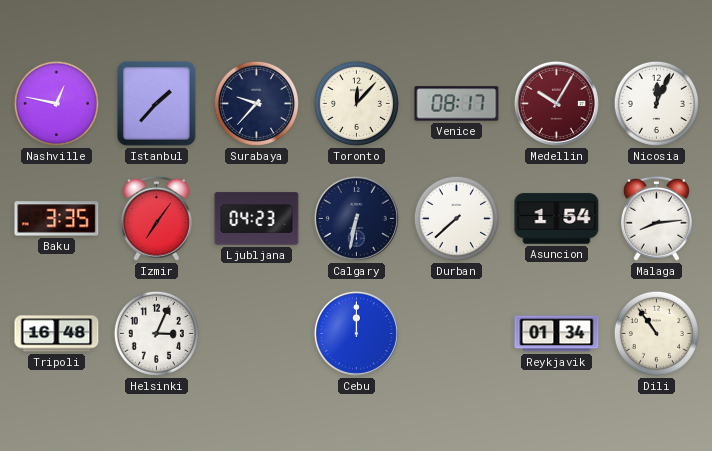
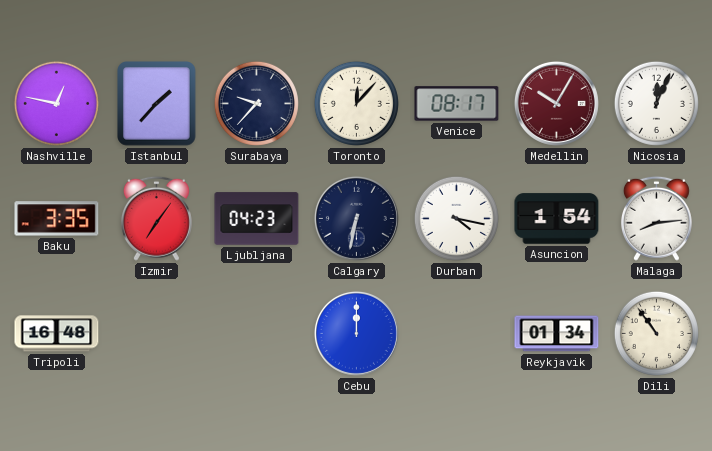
Durban: 7:38 -> 4:17
Helsinki: 3:04 -> none
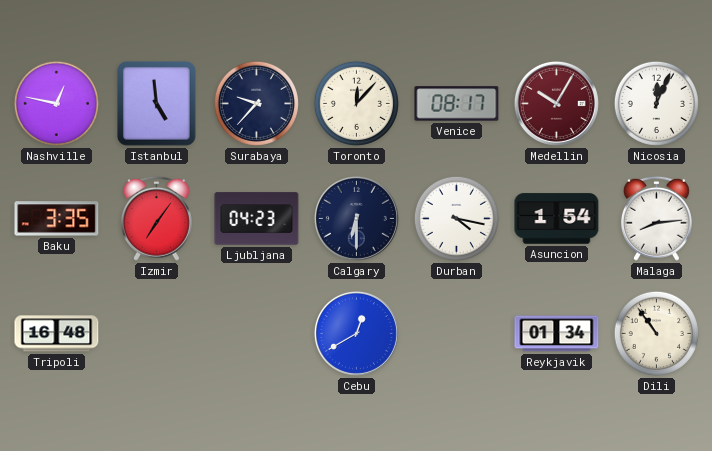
Istanbul: 1:37 -> 4:59
Calgary: 6:32 -> 6:30
Cebu: 12:00 -> 12:40
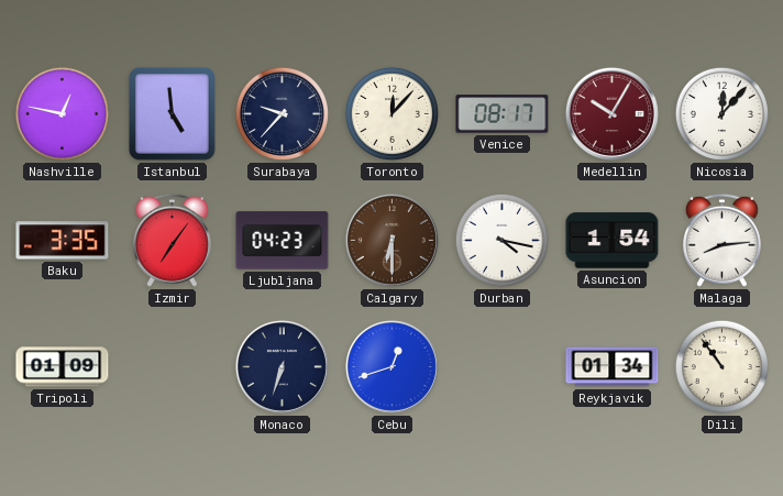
Nicosia: 12:04 -> 12:07
Calgary dial: navy -> brown
Tripoli: 16:48 -> 01:09
Monaco: none -> 6:33
Cebu: 12:40 -> 12:42
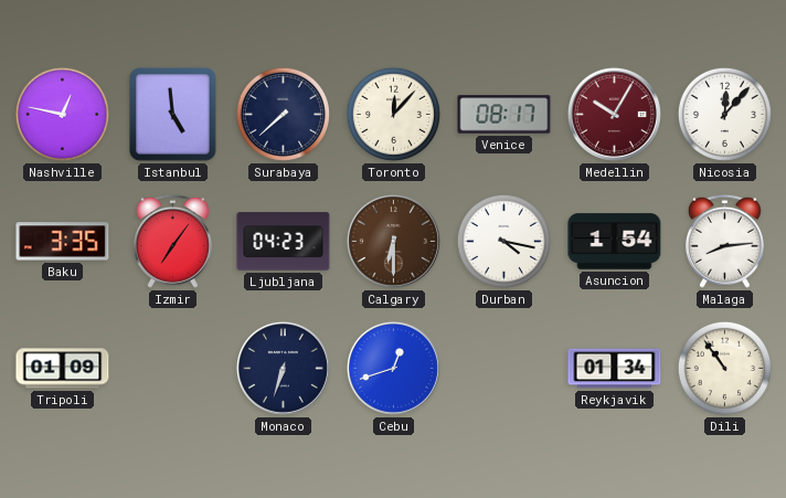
Surabaya: 9:37 -> 7:38
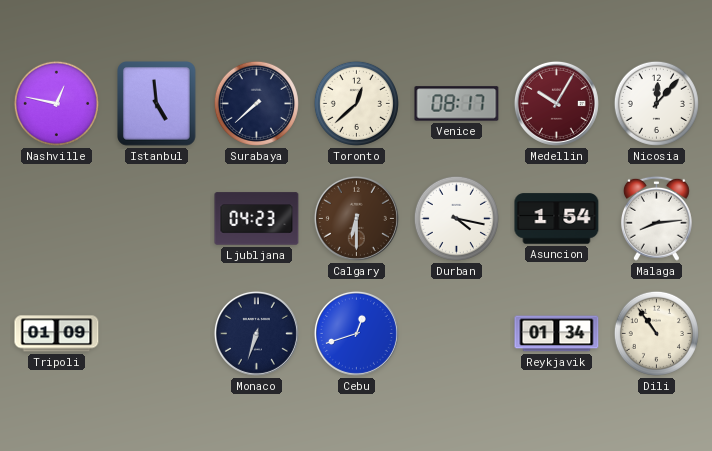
Toronto: 12:07 -> 12:38
Baku: 3:35 -> none
Izmir: 7:06 -> none
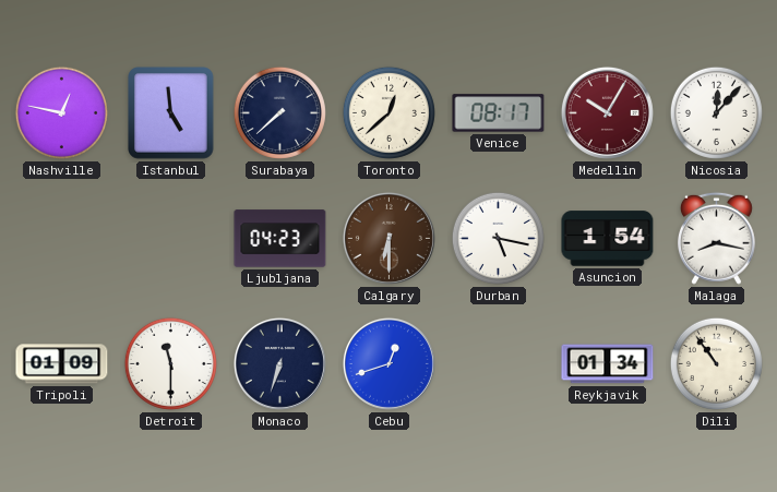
Durban: 4:17 -> 5:17
Malaga: 8:14 -> 8:17
Detroit: none -> 11:30
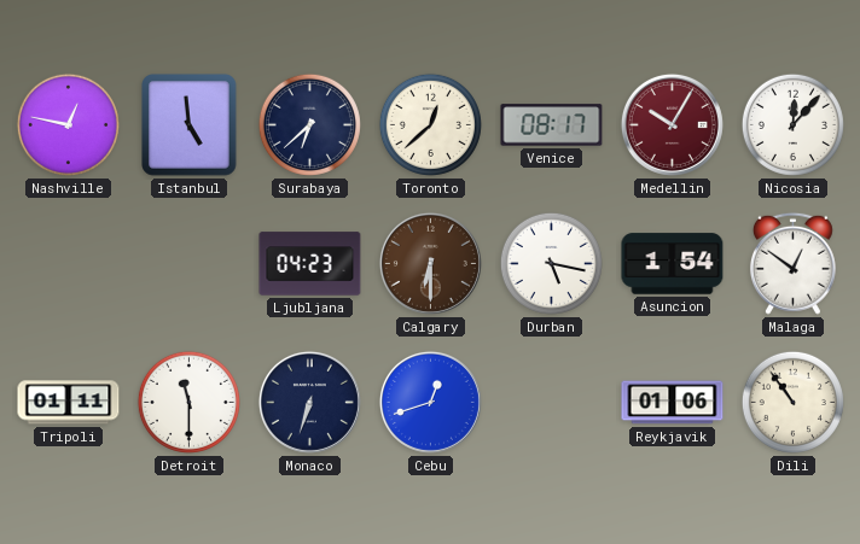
Surabaya: 7:38 -> 6:38
Malaga: 8:17 -> 12:51
Tripoli: 01:09 -> 01:11
Reykjavik: 01:34 -> 01:06
